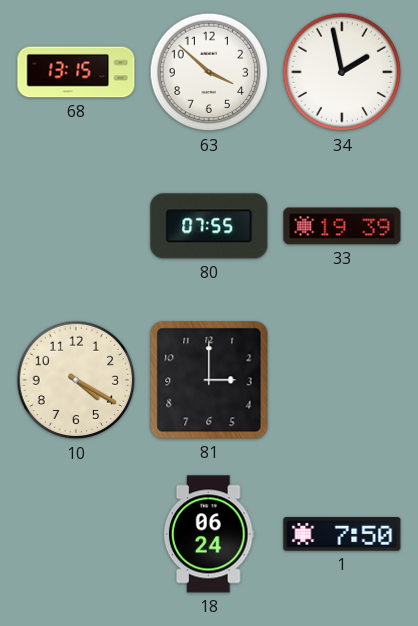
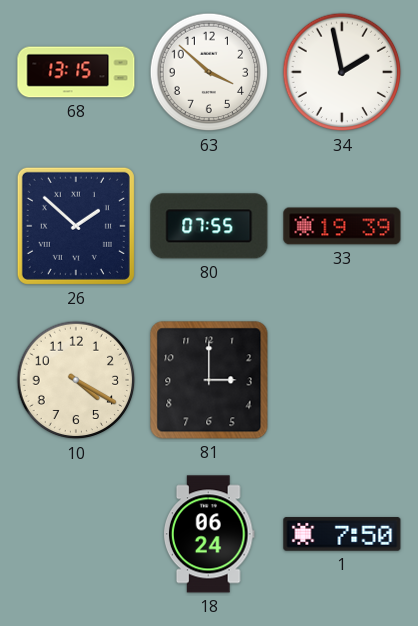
26: none -> 1:52
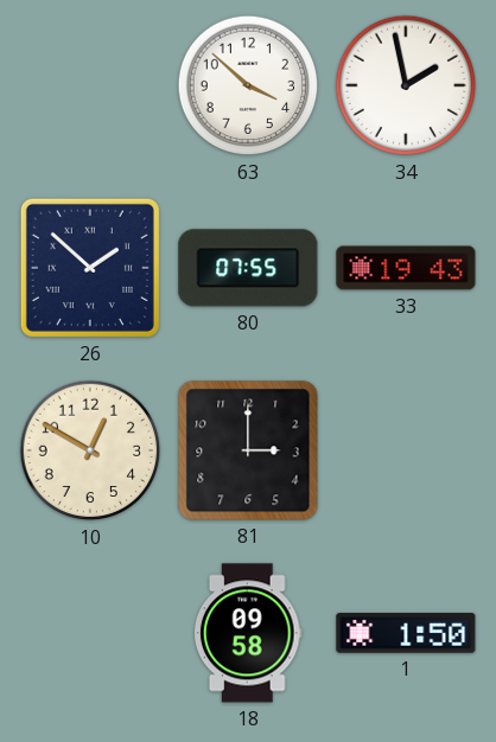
68: 13:15 -> none
33: 19:39 -> 19:43
10: 4:20 -> 12:50
18: 06:24 -> 09:58
1: 7:50 -> 1:50
